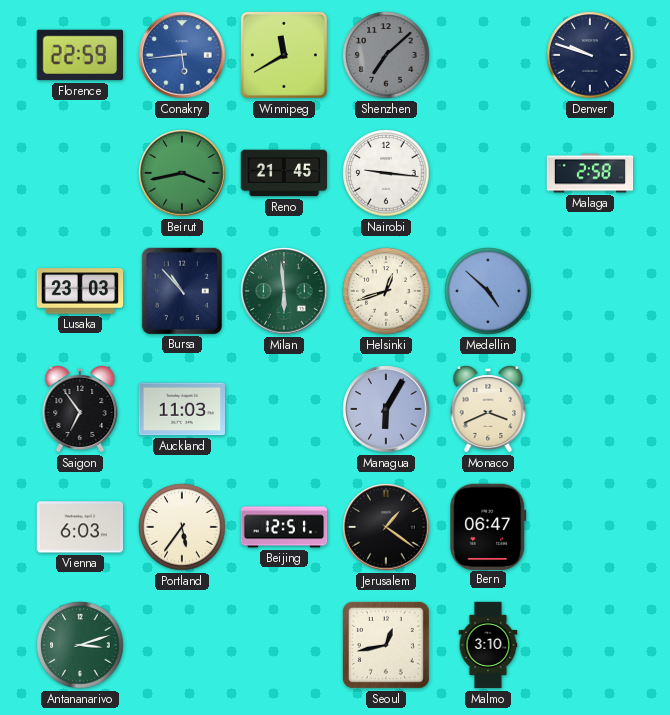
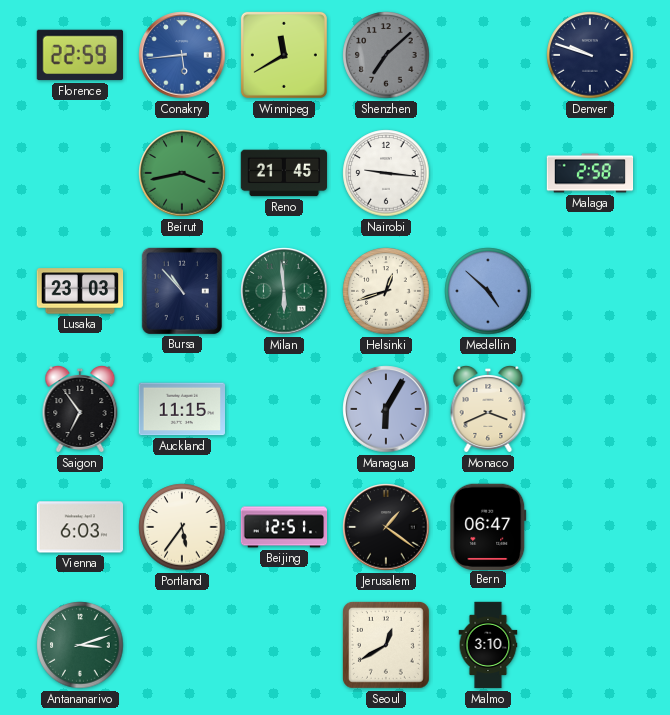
Auckland: 11:03 -> 11:15
Seoul: 12:43 -> 12:40
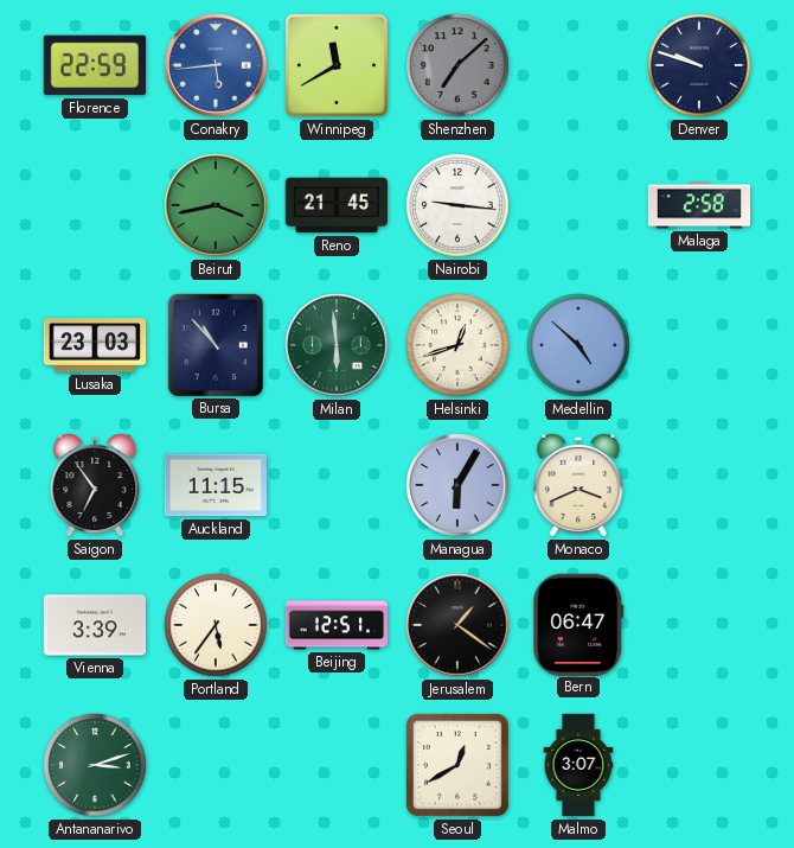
Vienna: 6:03 -> 3:39
Malmo: 3:10 -> 3:07
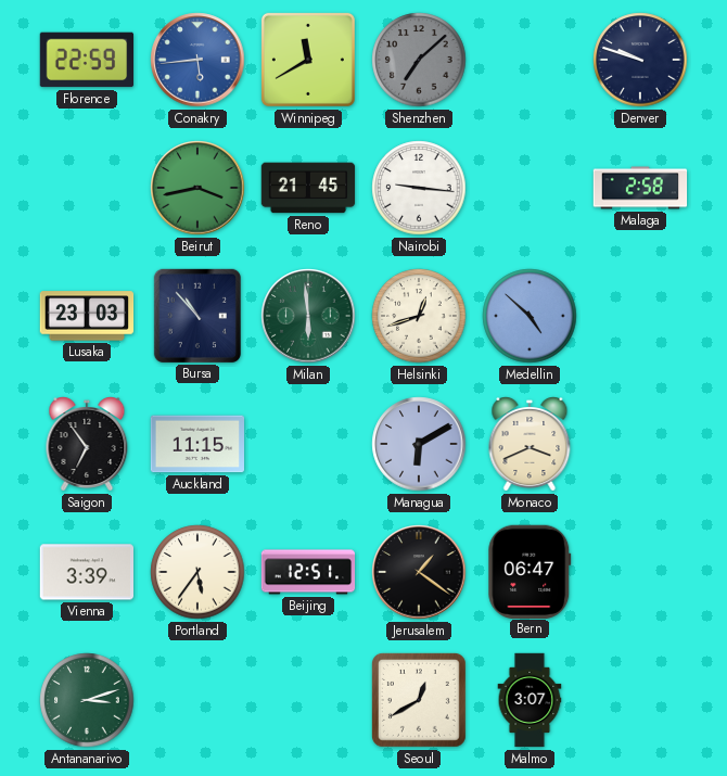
Managua: 6:05 -> 6:10
